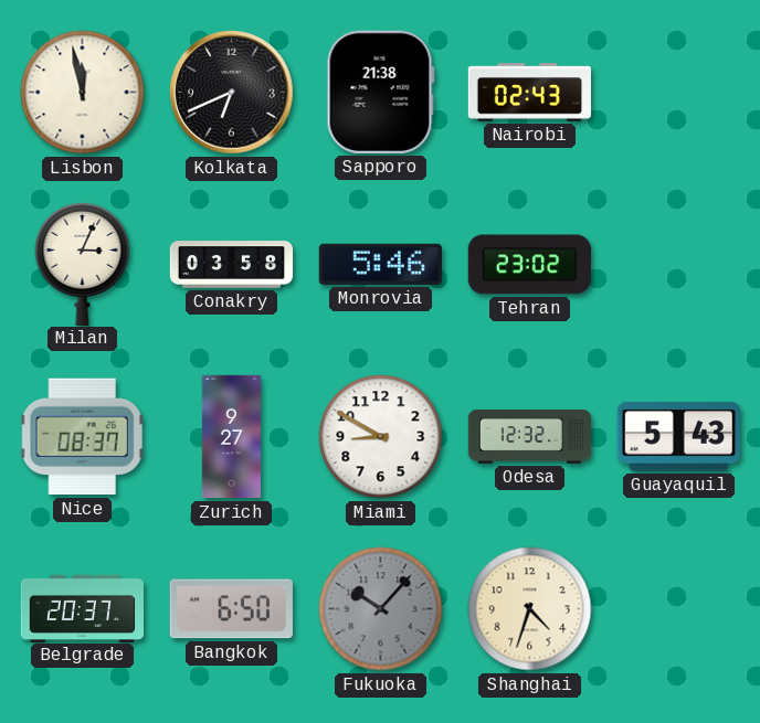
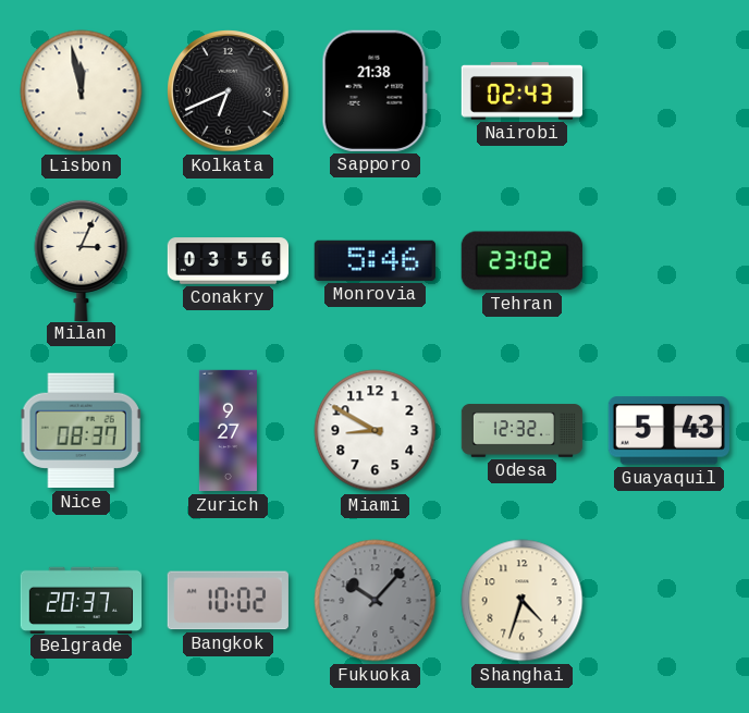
Conakry: 03:58 -> 03:56
Bangkok: 6:50 -> 10:02
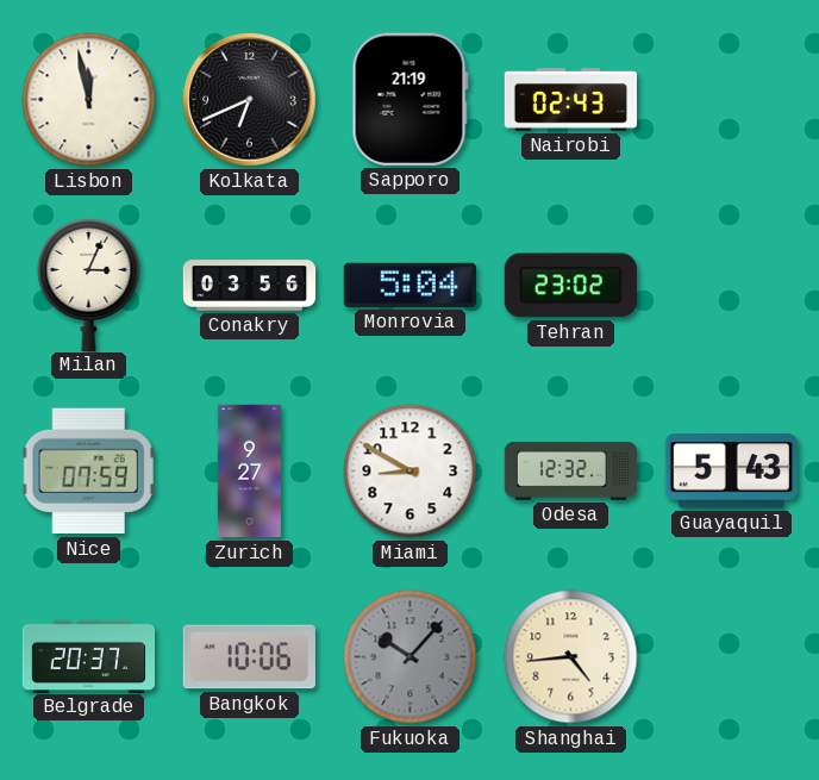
Sapporo: 21:38 -> 21:19
Monrovia: 5:46 -> 5:04
Nice: 08:37 -> 07:59
Bangkok: 10:02 -> 10:06
Shanghai: 4:33 -> 4:44
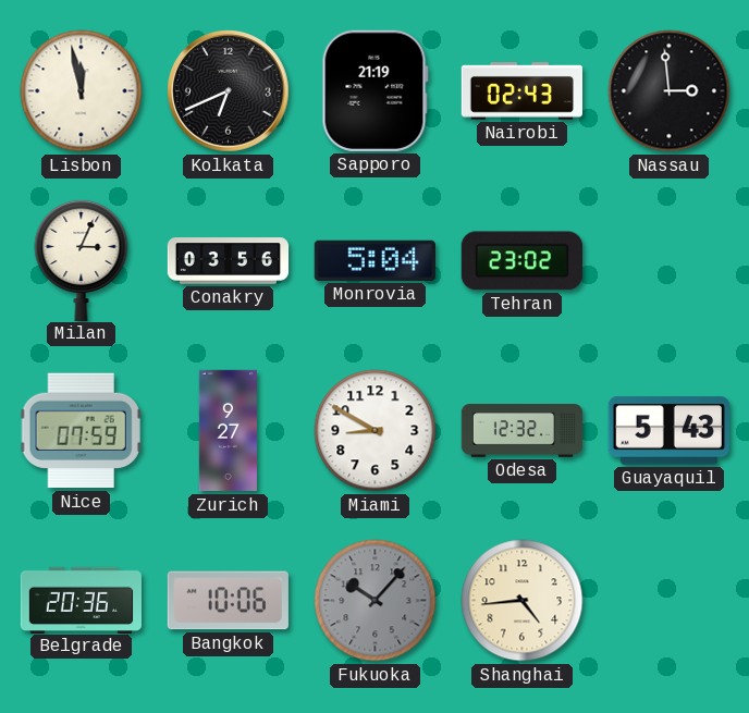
Nassau: none -> 2:59
Belgrade: 20:37 -> 20:36
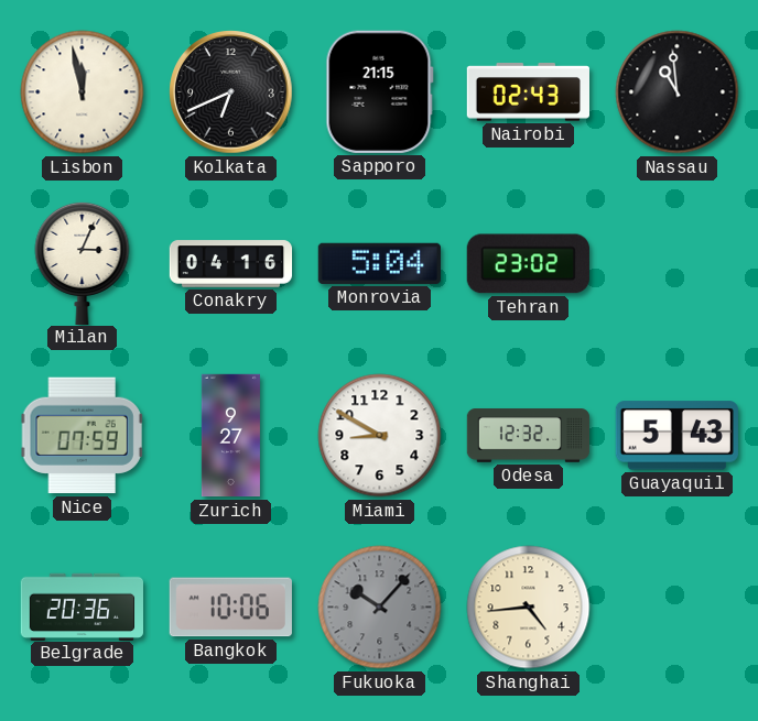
Sapporo: 21:19 -> 21:15
Nassau: 2:59 -> 10:59
Conakry: 03:56 -> 04:16
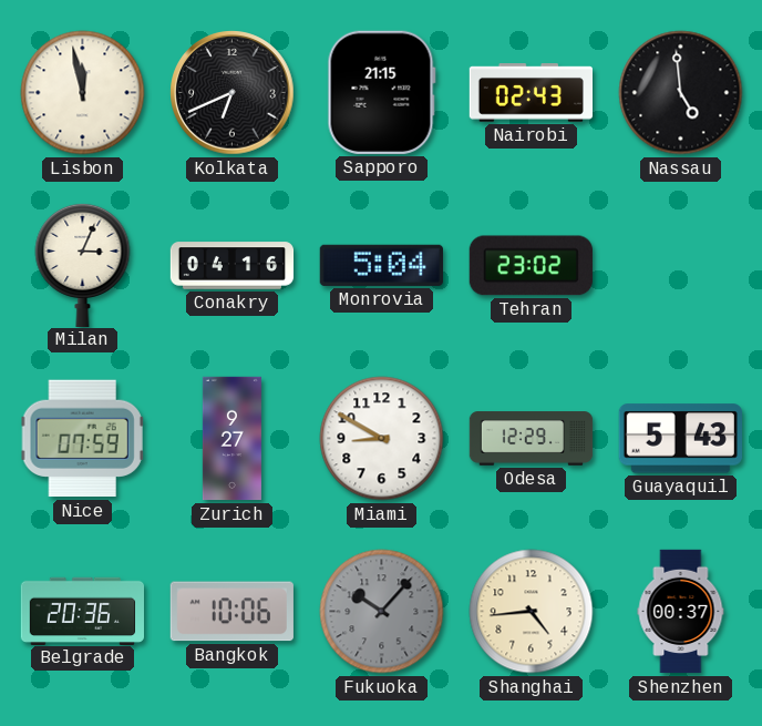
Nassau: 10:59 -> 4:59
Odesa: 12:32 -> 12:29
Shenzhen: none -> 00:37
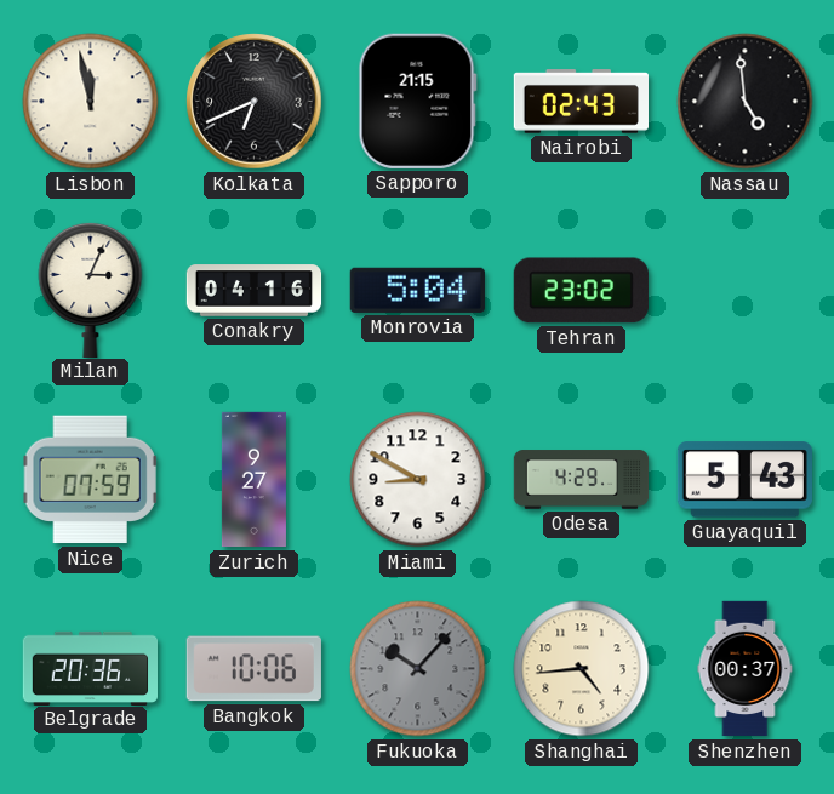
Odesa: 12:29 -> 4:29
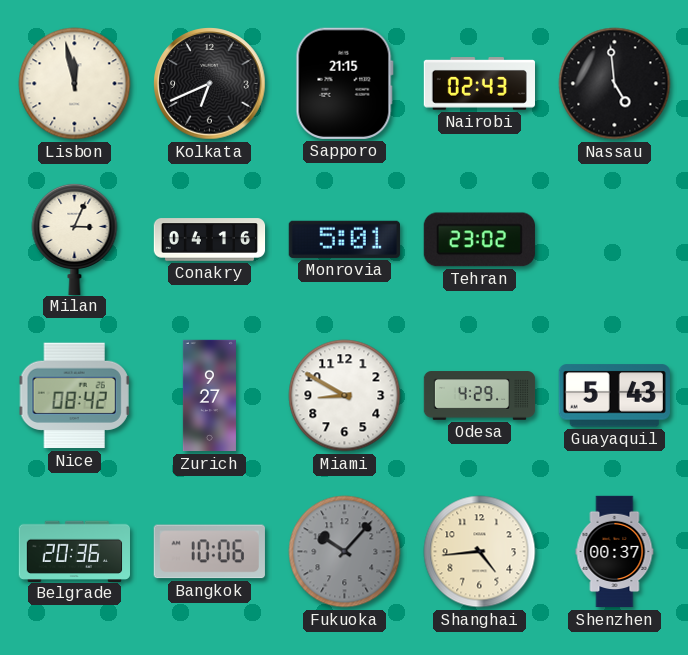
Monrovia: 5:04 -> 5:01
Nice: 07:59 -> 08:42
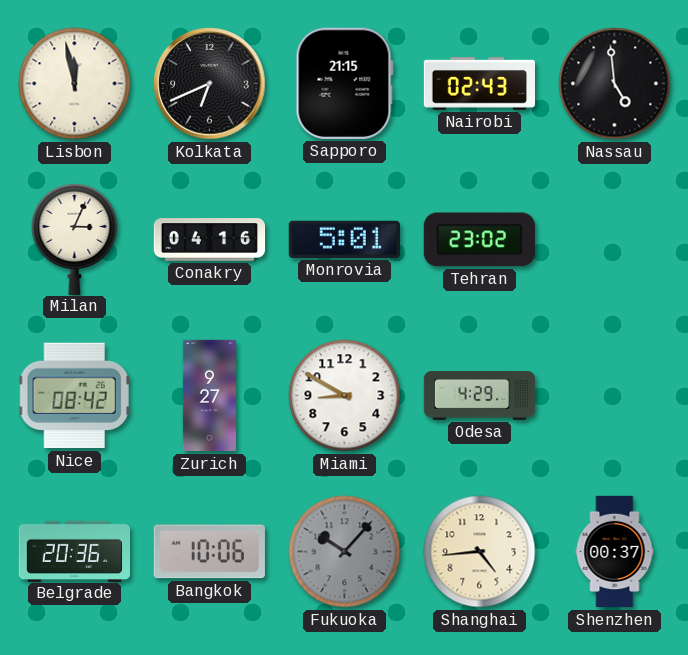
Guayaquil: 5:43 -> none
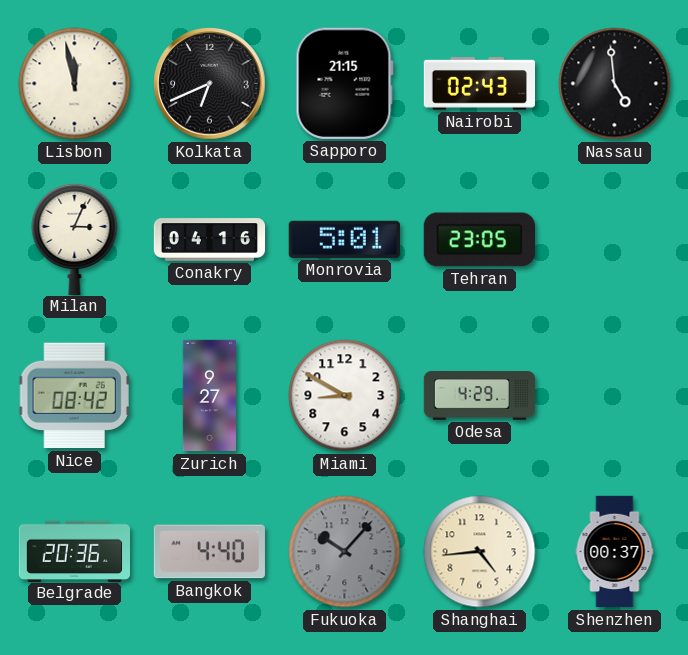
Tehran: 23:02 -> 23:05
Bangkok: 10:06 -> 4:40
